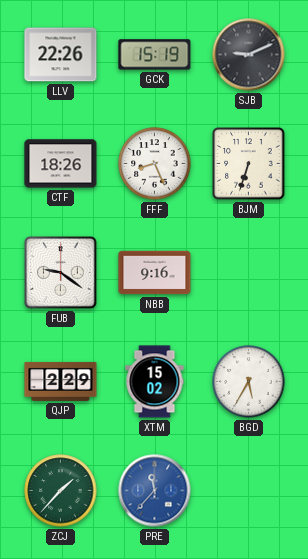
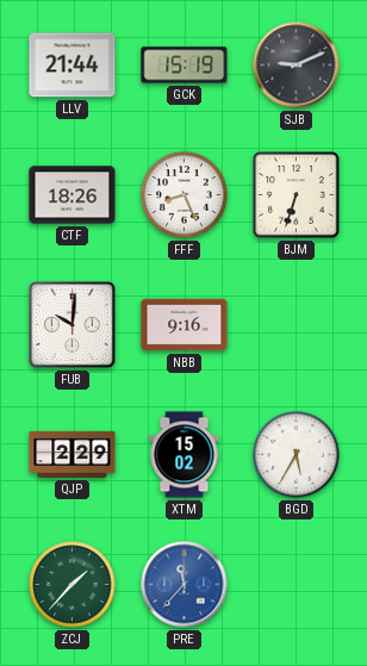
LLV: 22:26 -> 21:44
FUB: 9:21 -> 10:01
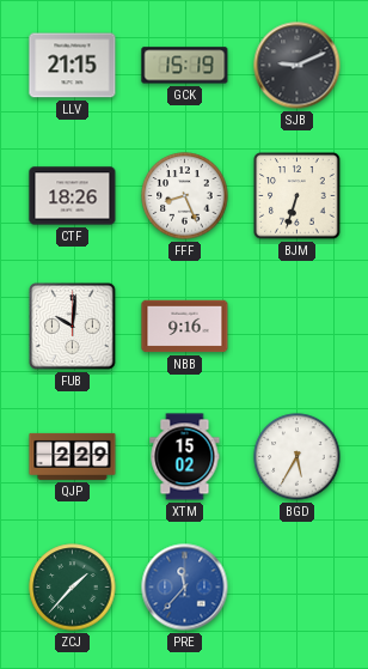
LLV: 21:44 -> 21:15
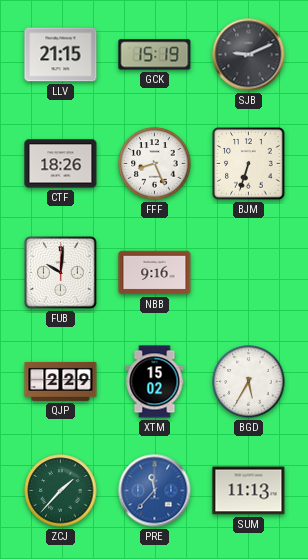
SUM: none -> 11:13
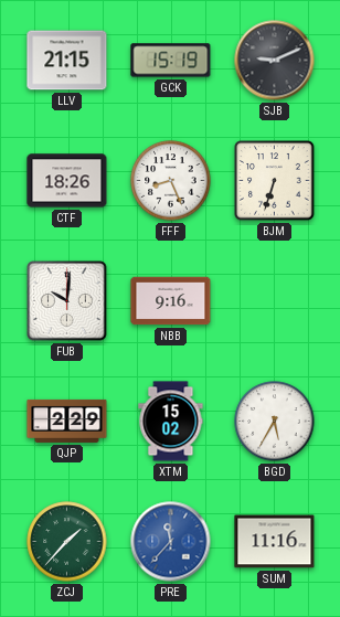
SUM: 11:13 -> 11:16
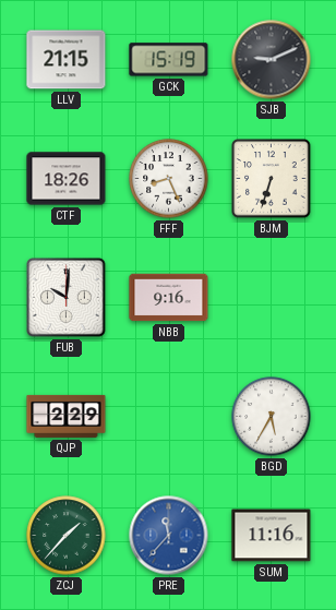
XTM: 15:02 -> none
